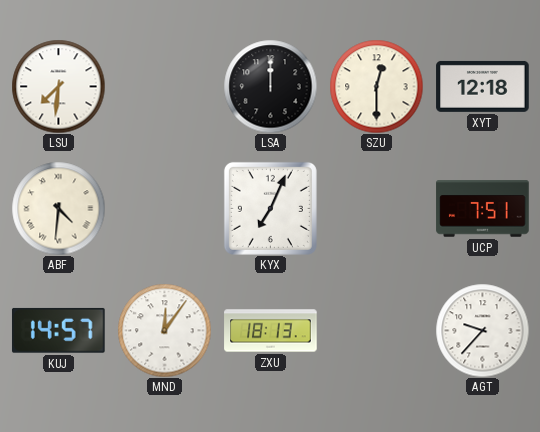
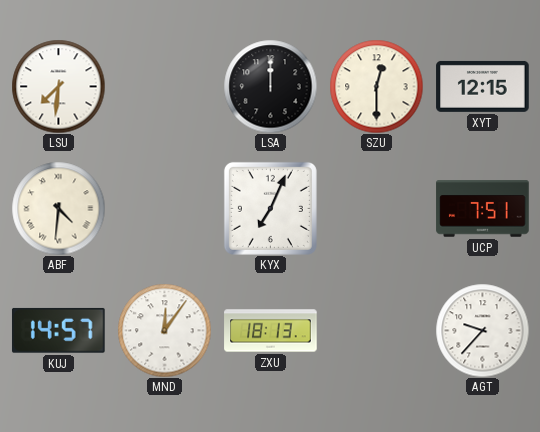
XYT: 12:18 -> 12:15
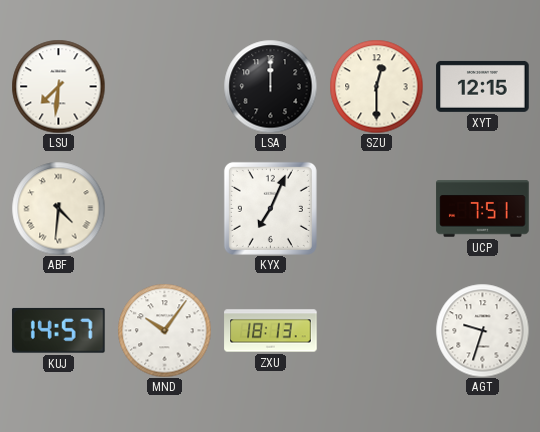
MND: 12:06 -> 10:06
AGT: 9:37 -> 9:33
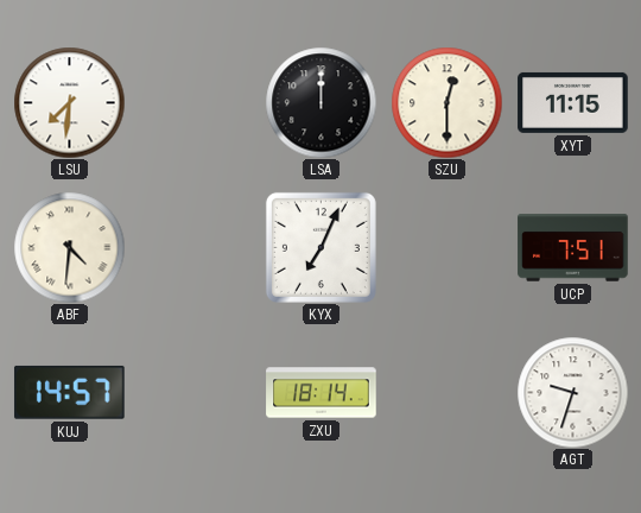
XYT: 12:15 -> 11:15
MND: 10:06 -> none
ZXU: 18:13 -> 18:14
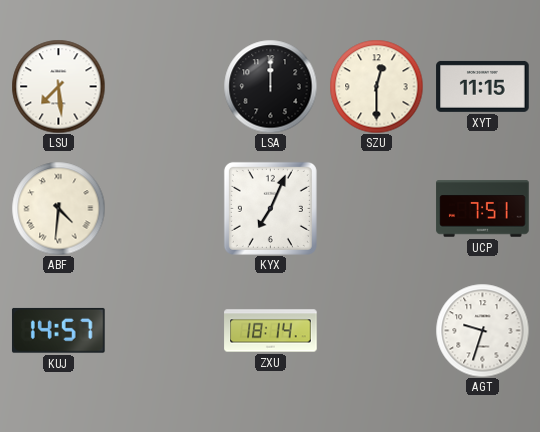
LSU: 7:31 -> 7:29
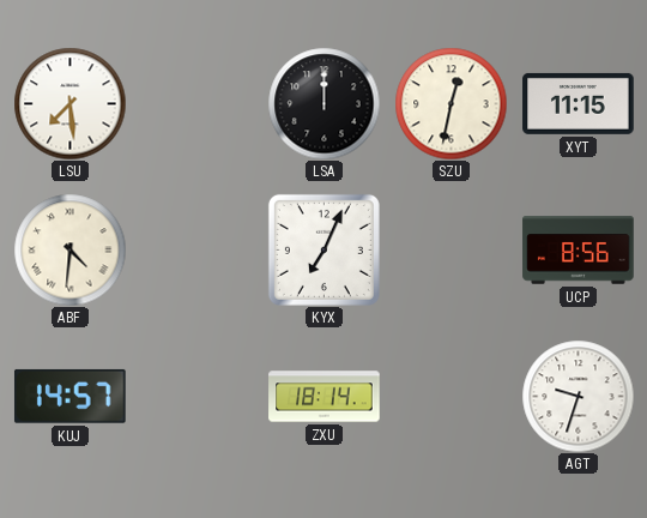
SZU: 12:30 -> 12:32
UCP: 7:51 -> 8:56
